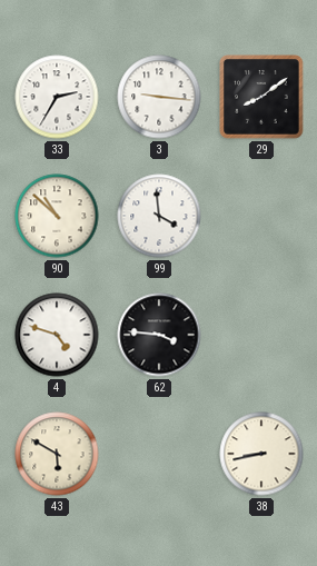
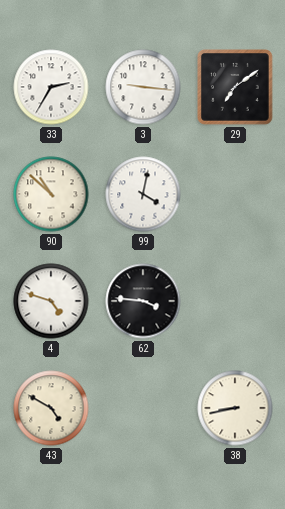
29: 8:09 -> 7:09
99: 3:59 -> 4:02
43: 5:50 -> 4:50
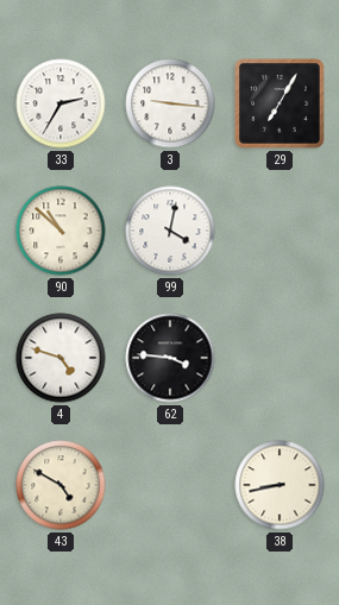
29: 7:09 -> 7:05
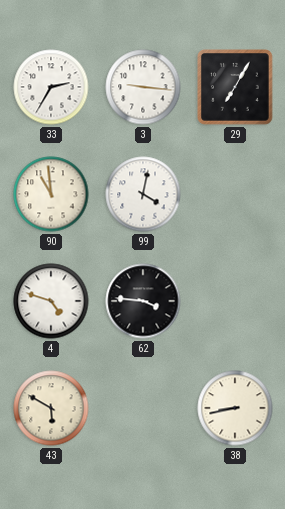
90: 10:52 -> 10:59
43: 4:50 -> 5:50
